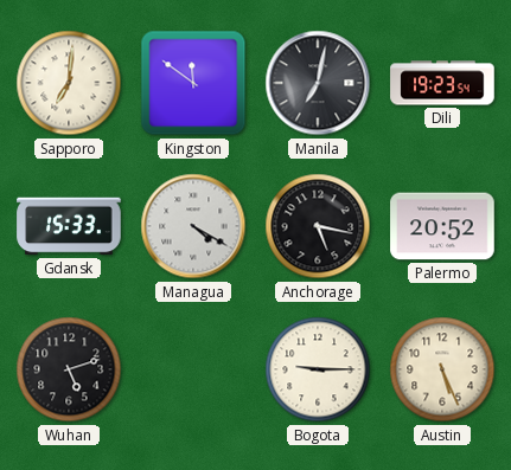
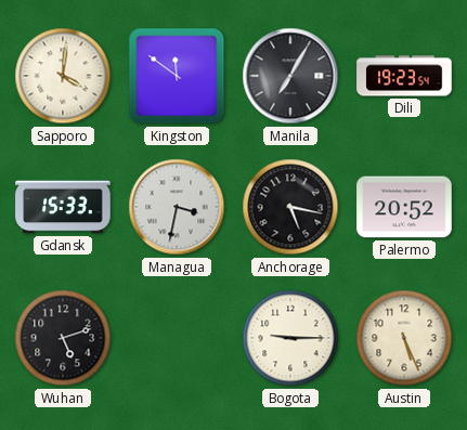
Sapporo: 7:01 -> 4:01
Manila: 7:02 -> 7:05
Managua: 4:20 -> 3:32
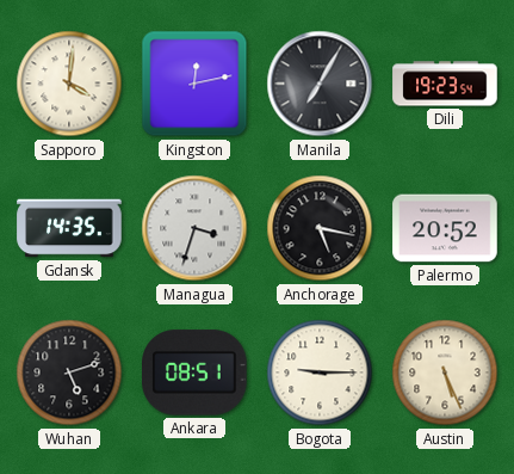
Kingston: 11:51 -> 12:13
Gdansk: 15:33 -> 14:35
Managua: 3:32 -> 3:33
Ankara: none -> 08:51
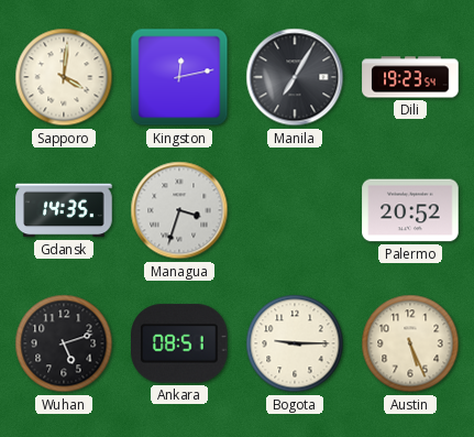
Anchorage: 5:17 -> none
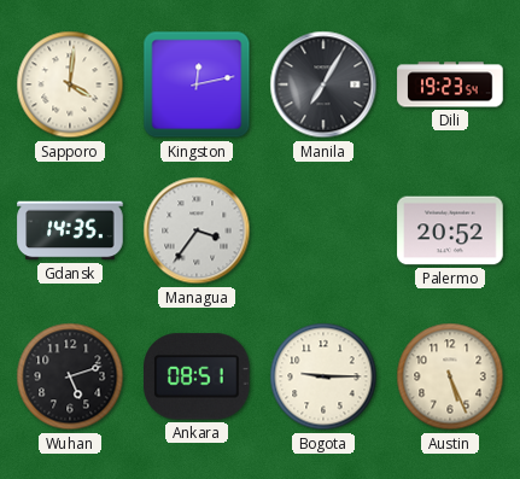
Managua: 3:33 -> 3:36
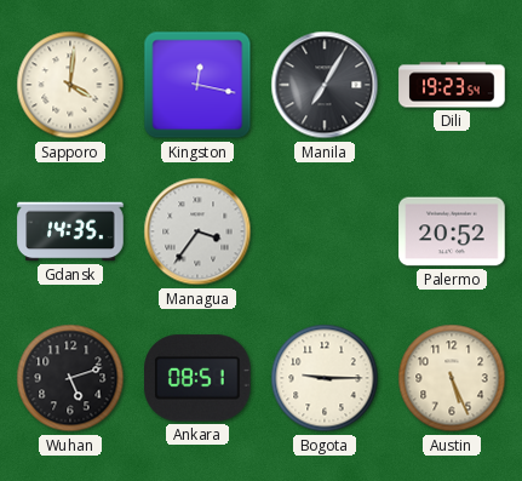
Kingston: 12:13 -> 12:17
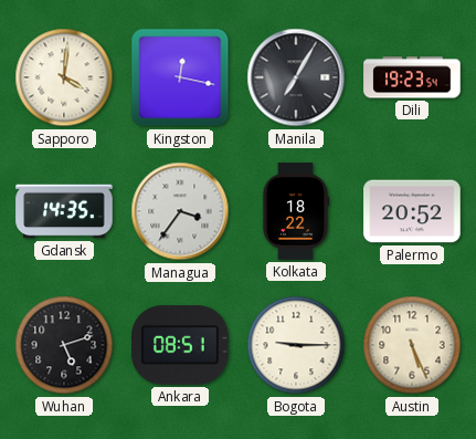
Kolkata: none -> 18:22
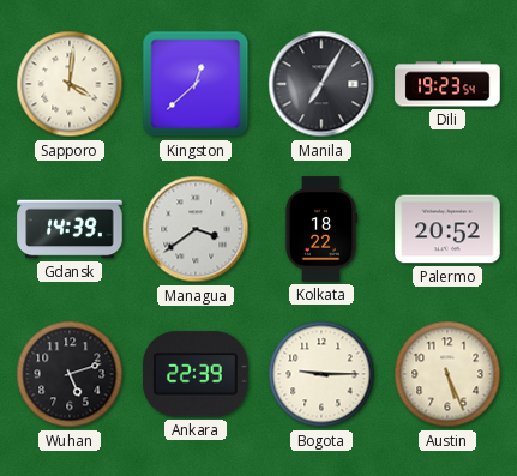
Kingston: 12:17 -> 12:38
Gdansk: 14:35 -> 14:39
Managua: 3:36 -> 3:39
Ankara: 08:51 -> 22:39
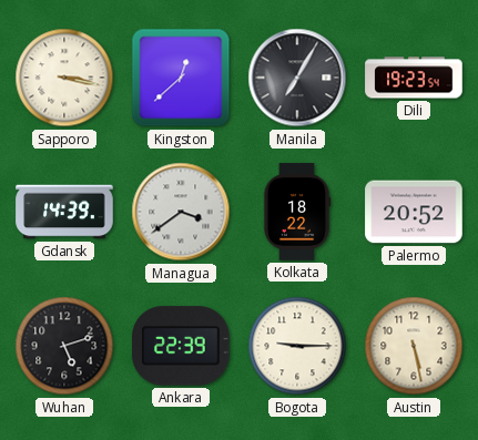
Sapporo: 4:01 -> 3:17
Austin: 5:26 -> 5:28
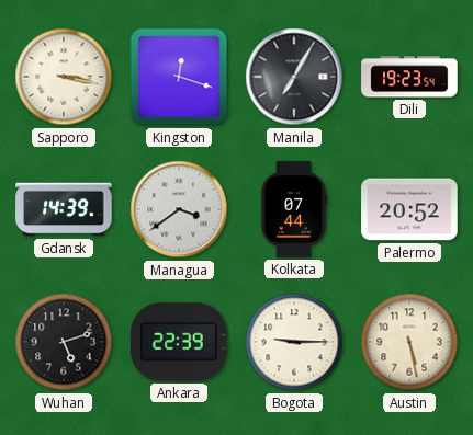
Kingston: 12:38 -> 12:18
Kolkata: 18:22 -> 07:44
